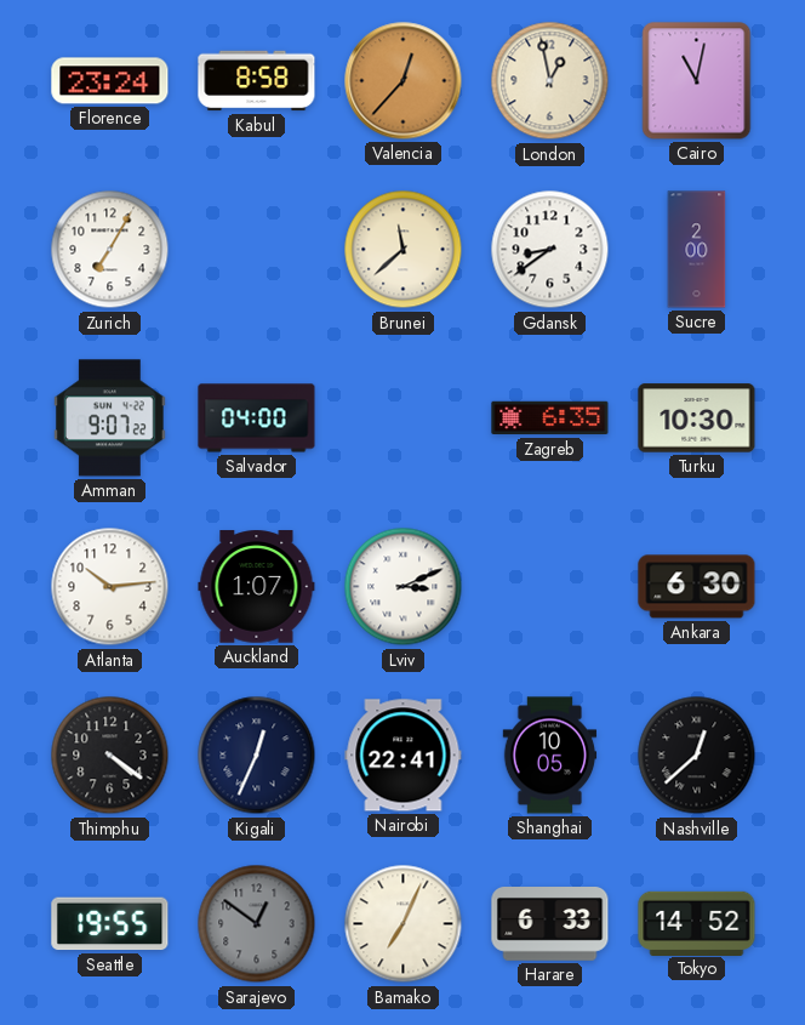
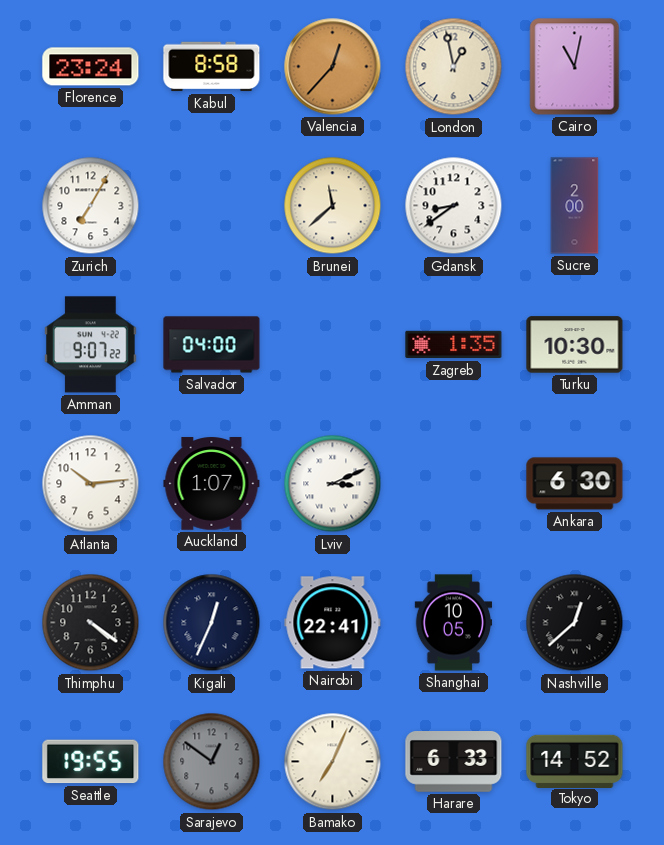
Zagreb: 6:35 -> 1:35
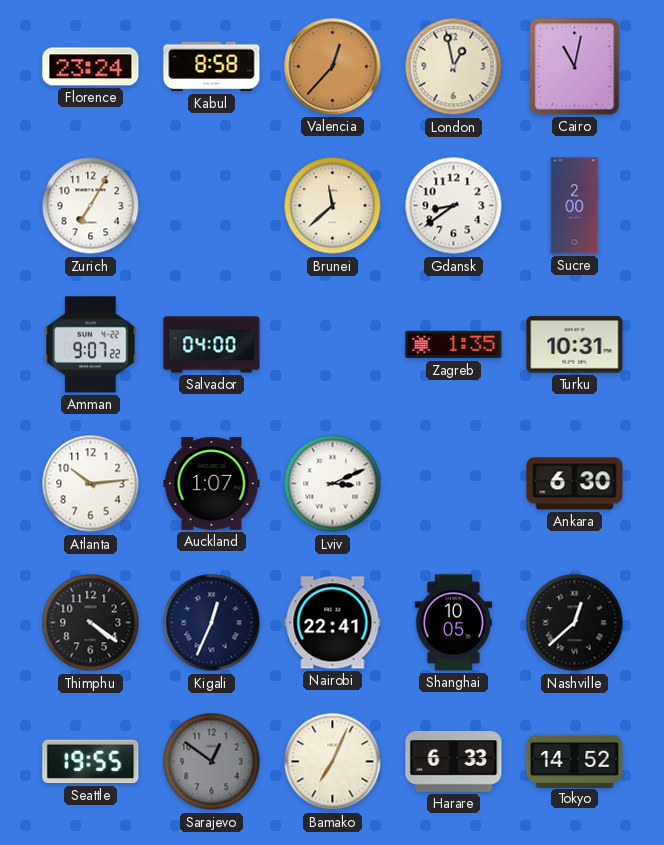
Turku: 10:30 -> 10:31
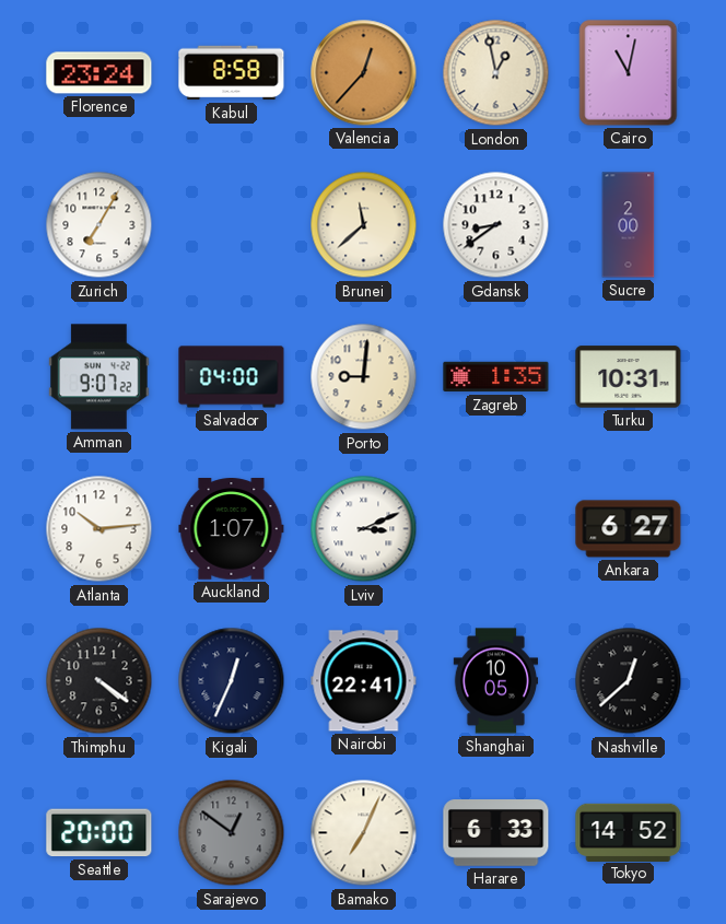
Porto: none -> 9:01
Ankara: 6:30 -> 6:27
Seattle: 19:55 -> 20:00
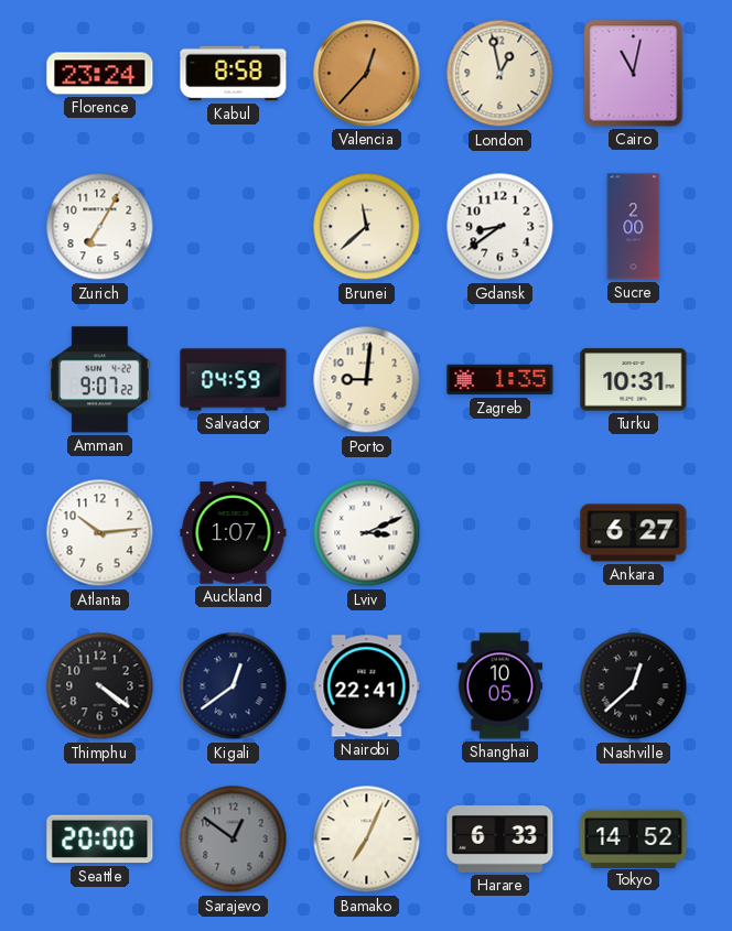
Salvador: 04:00 -> 04:59
Kigali: 12:34 -> 12:39
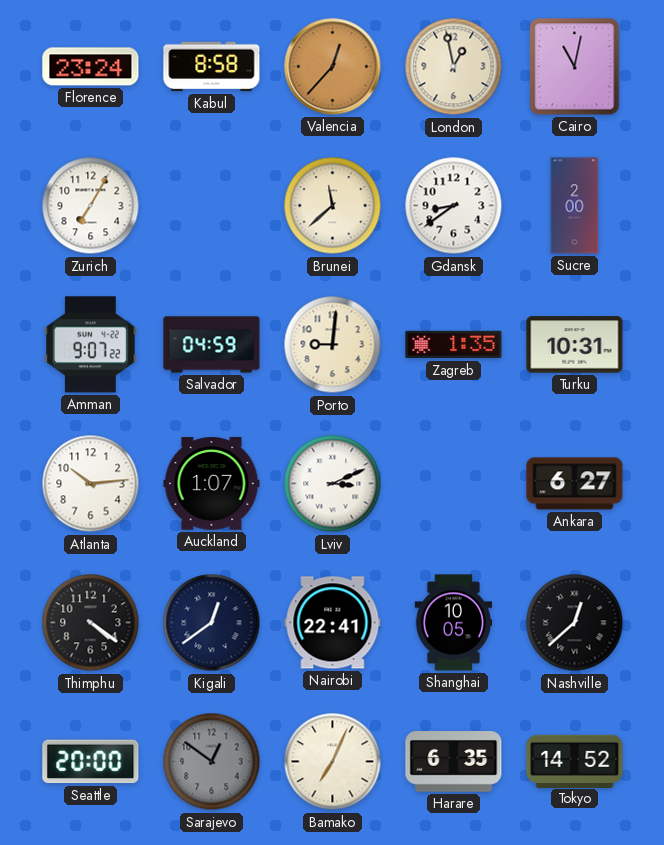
Harare: 6:33 -> 6:35
